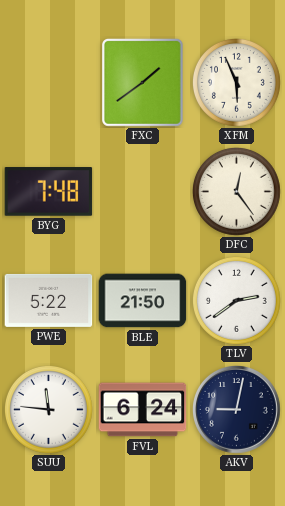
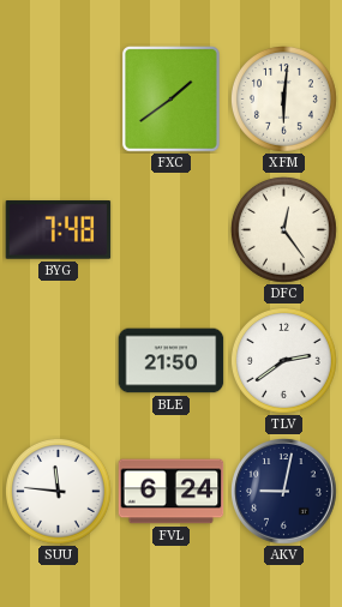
XFM: 5:56 -> 6:01
PWE: 5:22 -> none
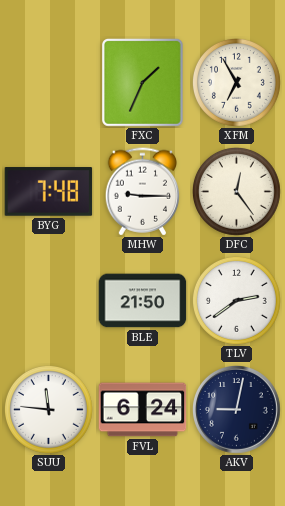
FXC: 1:39 -> 1:34
XFM: 6:01 -> 6:55
MHW: none -> 9:15
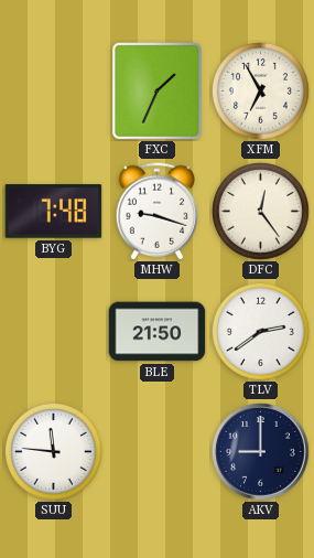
MHW: 9:15 -> 9:18
FVL: 6:24 -> none
AKV: 9:02 -> 9:00
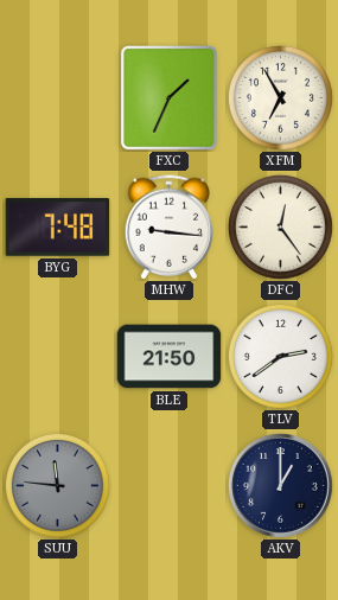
MHW: 9:18 -> 9:16
SUU dial: white -> grey
AKV: 9:00 -> 1:00
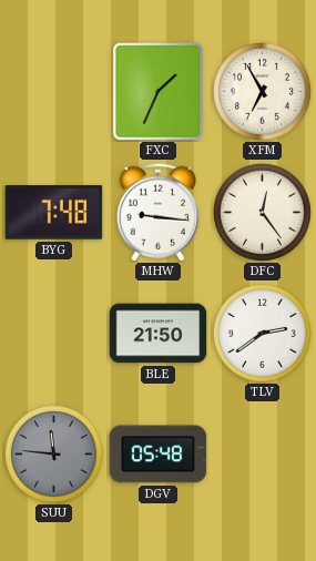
DGV: none -> 05:48
AKV: 1:00 -> none
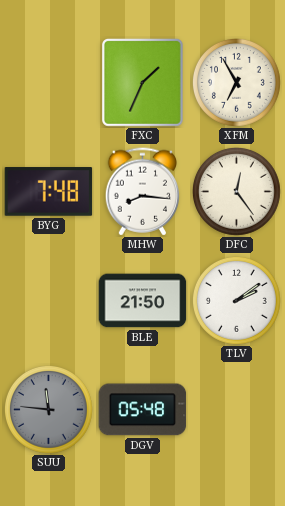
MHW: 9:16 -> 8:16
TLV: 2:39 -> 2:09
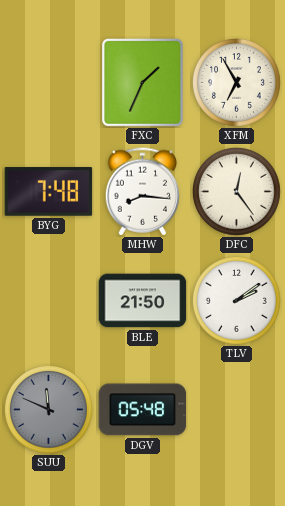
SUU: 11:46 -> 11:49
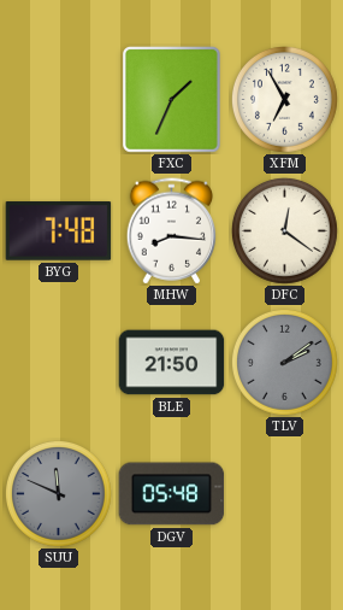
DFC: 12:24 -> 12:21
TLV dial: white -> grey
